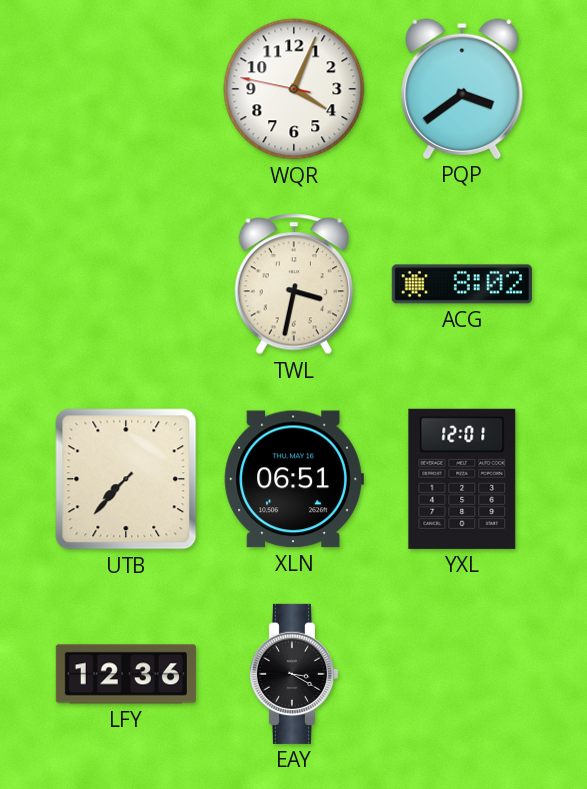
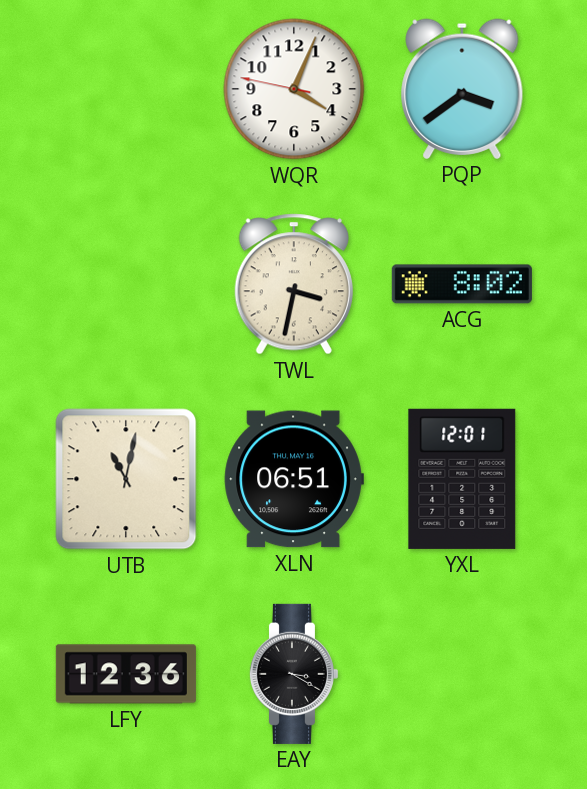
UTB: 7:37 -> 11:02
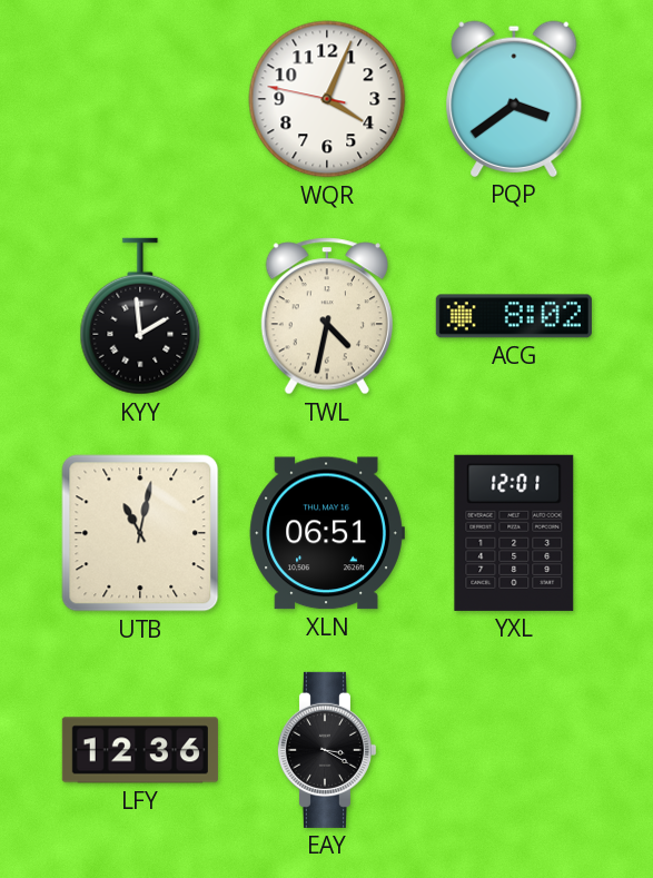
KYY: none -> 1:59
TWL: 3:32 -> 4:32
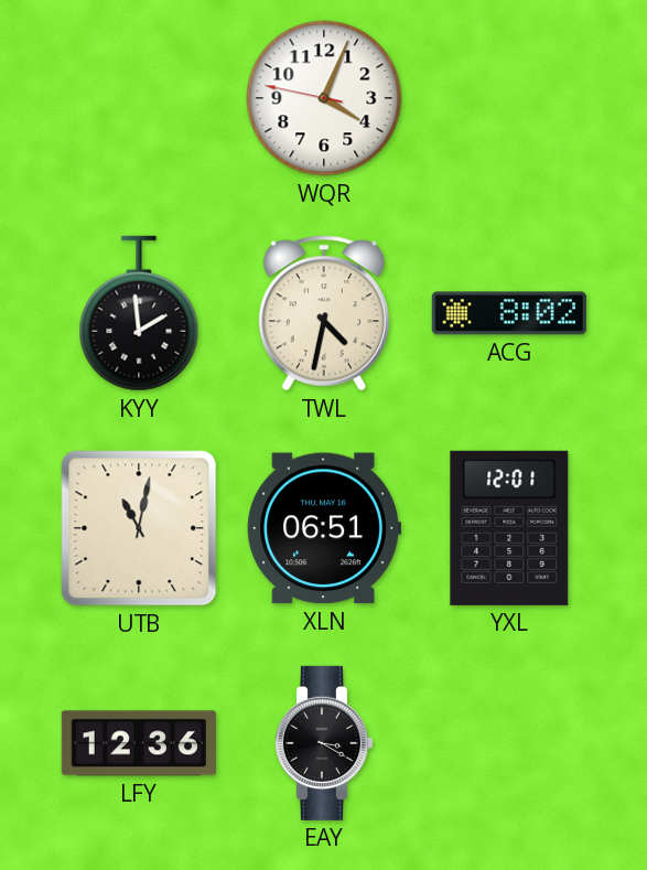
PQP: 3:39 -> none
